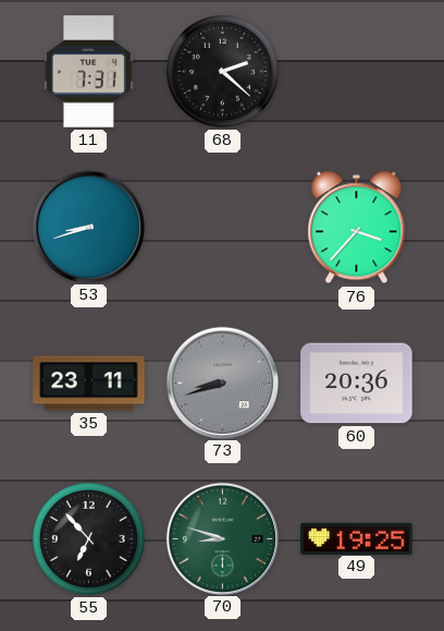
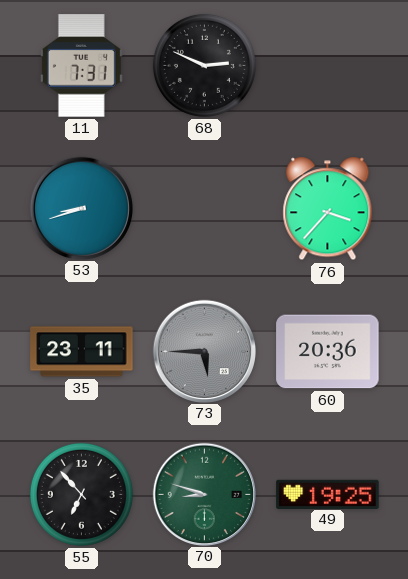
68: 2:22 -> 2:49
73: 8:42 -> 5:45
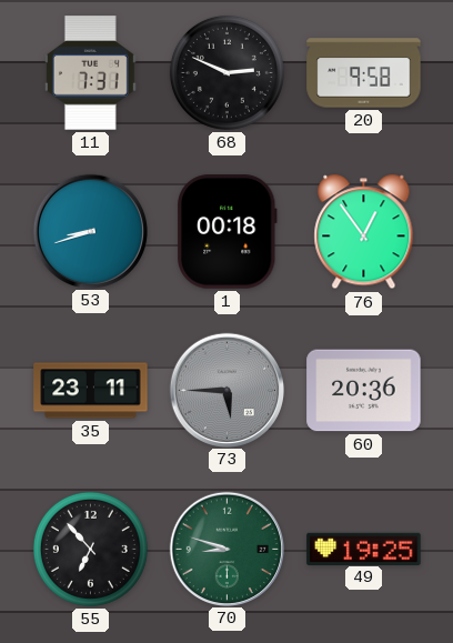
20: none -> 9:58
1: none -> 00:18
76: 3:37 -> 12:54
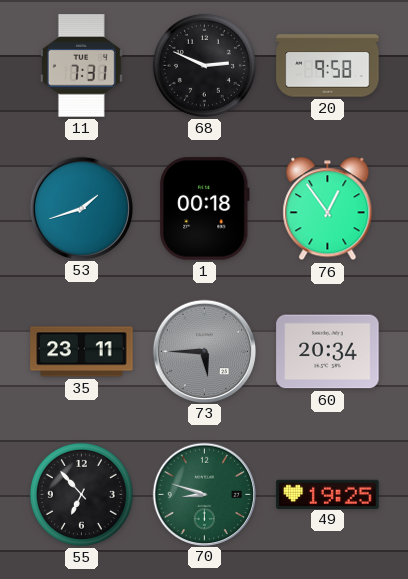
53: 8:42 -> 1:42
60: 20:36 -> 20:34
